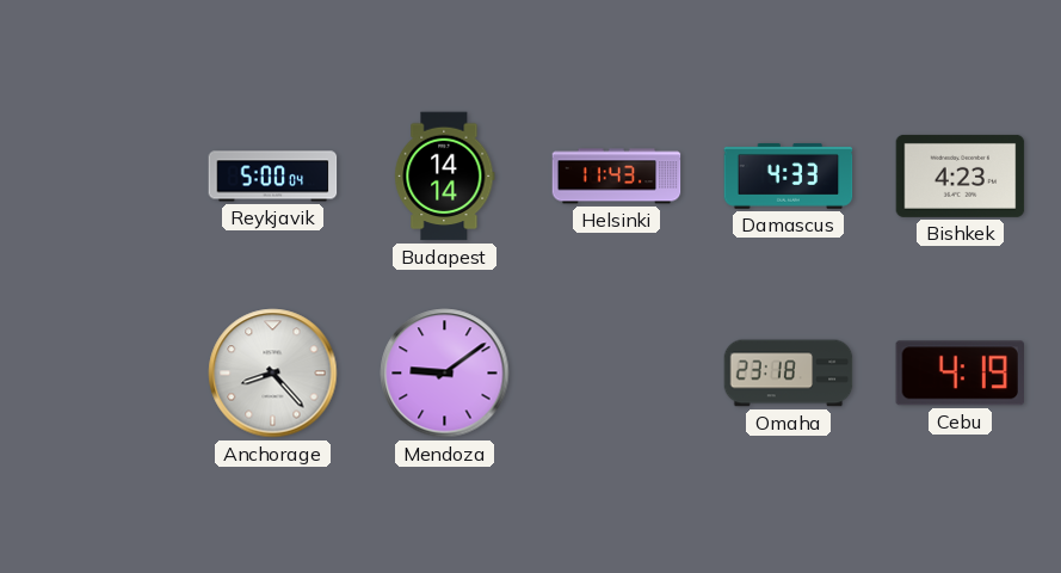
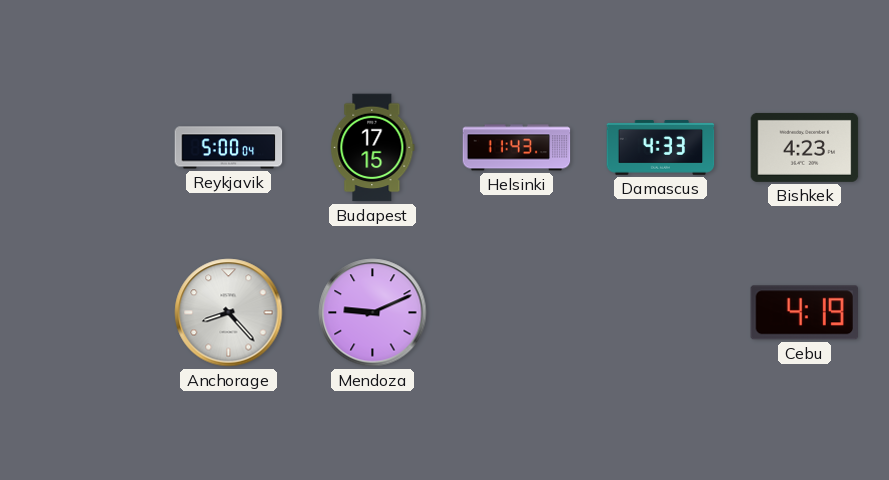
Budapest: 14:14 -> 17:15
Mendoza: 9:09 -> 9:11
Omaha: 23:18 -> none
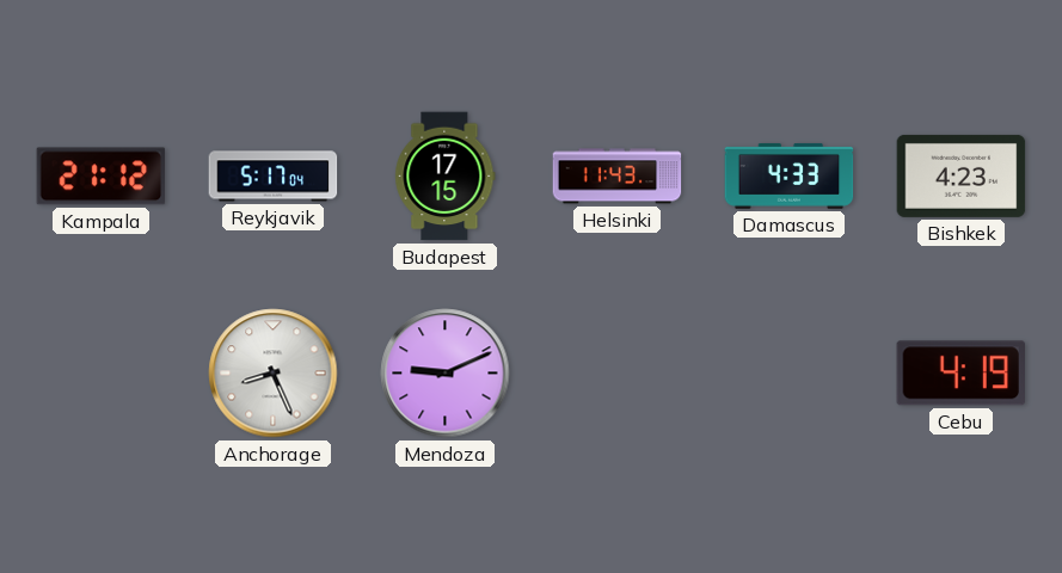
Kampala: none -> 21:12
Reykjavik: 5:00 -> 5:17
Anchorage: 8:23 -> 8:26
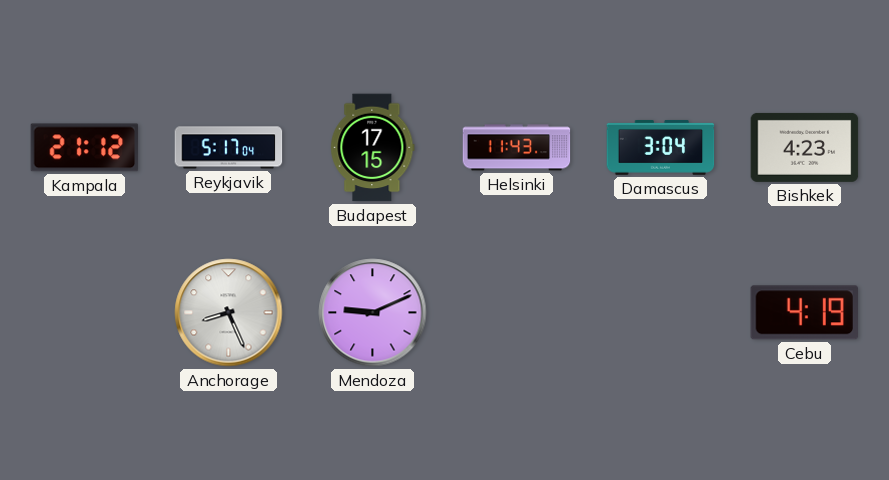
Damascus: 4:33 -> 3:04
